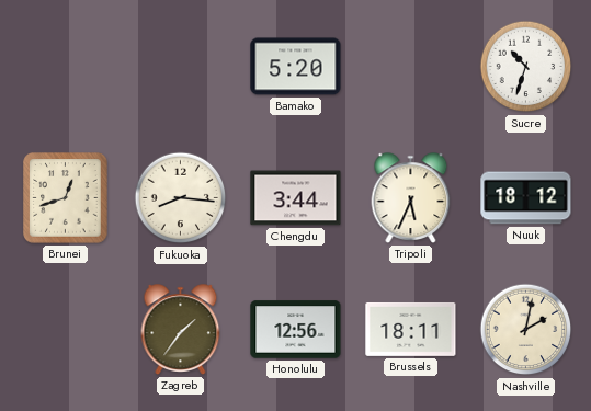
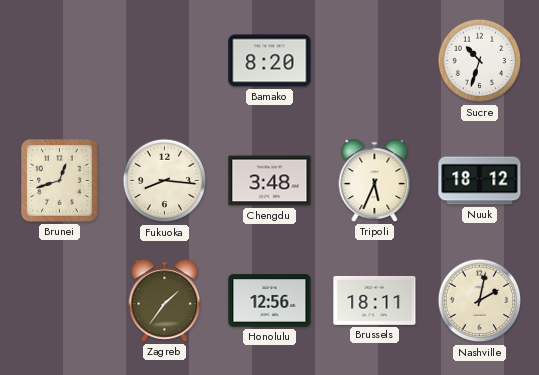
Bamako: 5:20 -> 8:20
Chengdu: 3:44 -> 3:48
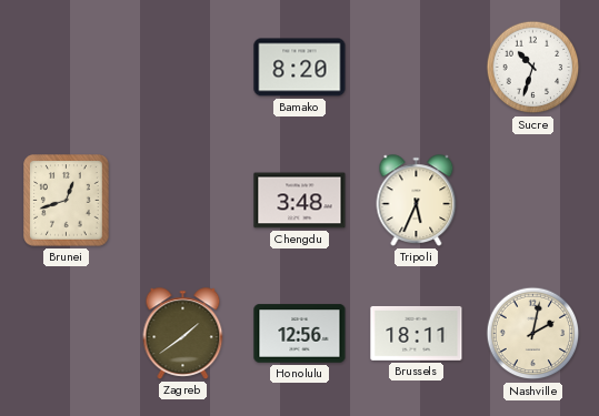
Fukuoka: 8:16 -> none
Nuuk: 18:12 -> none
Zagreb: 1:36 -> 1:39
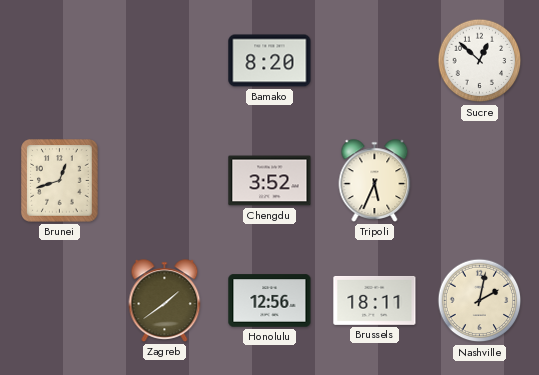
Sucre: 10:33 -> 12:52
Chengdu: 3:48 -> 3:52
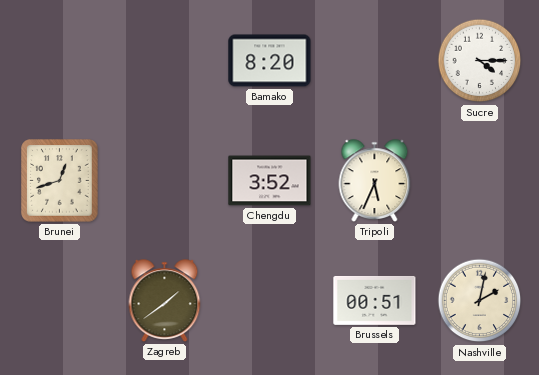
Sucre: 12:52 -> 4:15
Honolulu: 12:56 -> none
Brussels: 18:11 -> 00:51
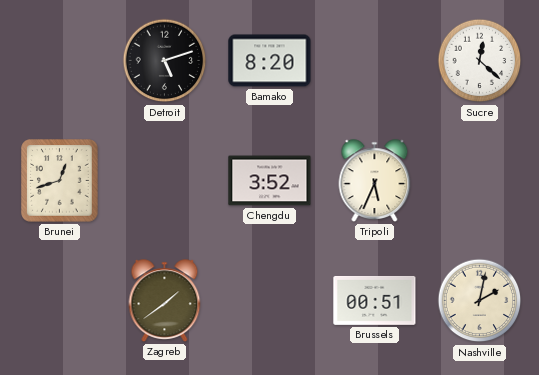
Detroit: none -> 5:12
Sucre: 4:15 -> 12:22
